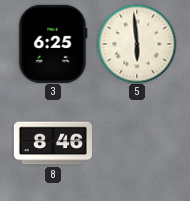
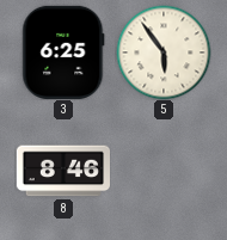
5: 5:59 -> 5:54
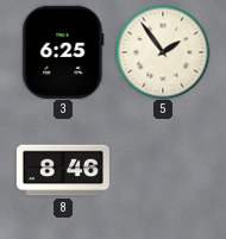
5: 5:54 -> 1:54
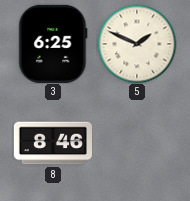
5: 1:54 -> 1:49
